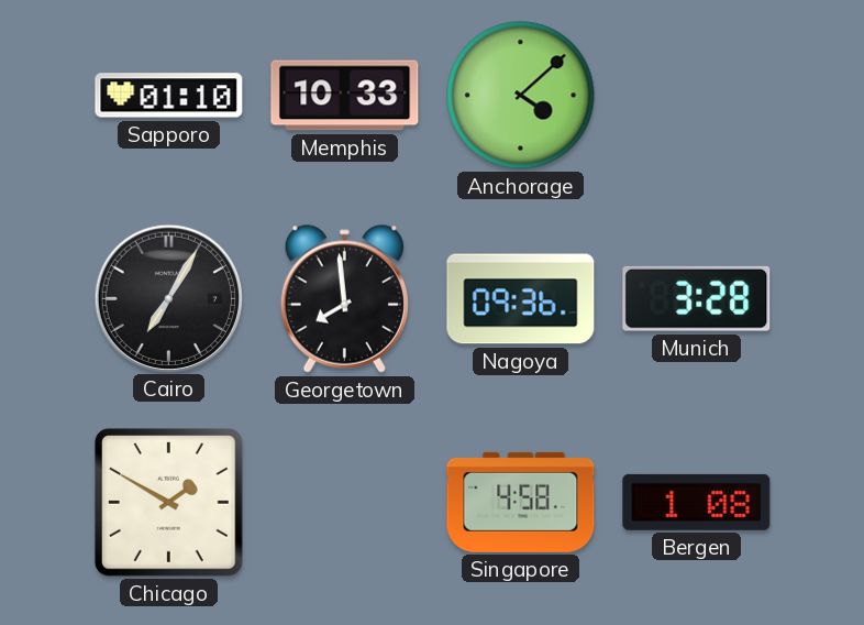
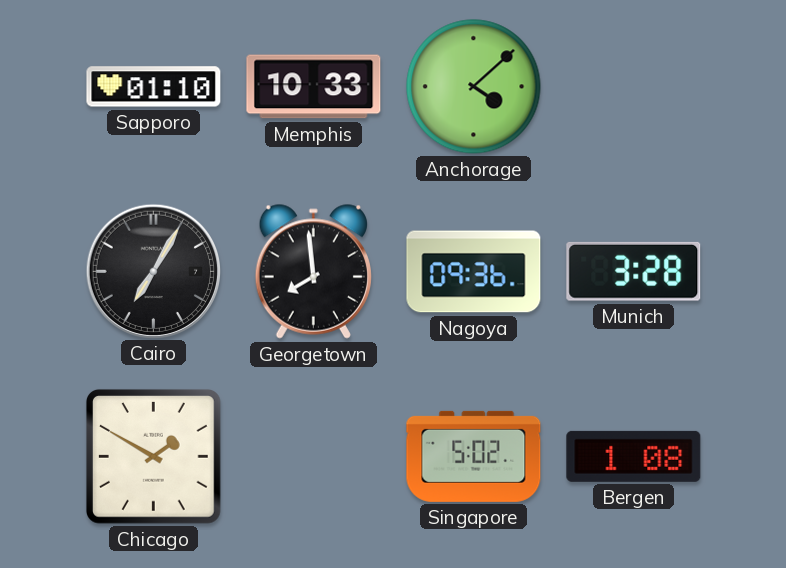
Singapore: 4:58 -> 5:02
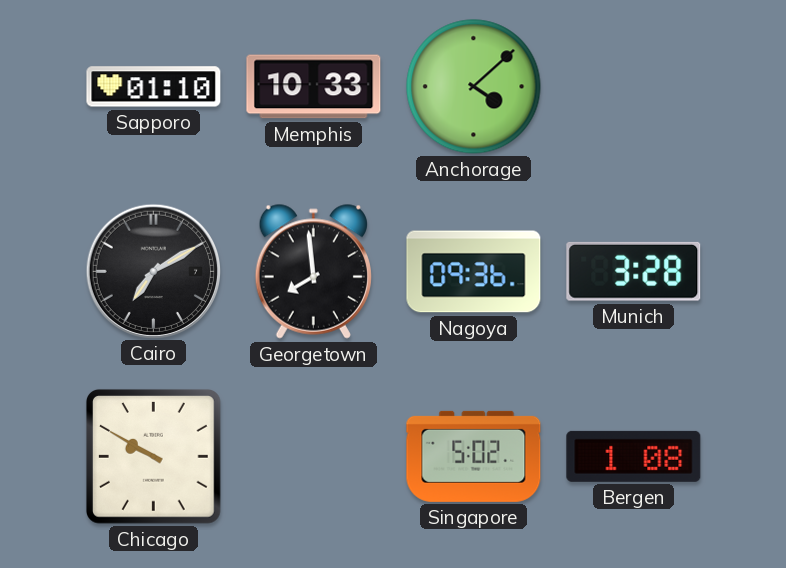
Cairo: 7:05 -> 7:10
Chicago: 1:50 -> 9:50
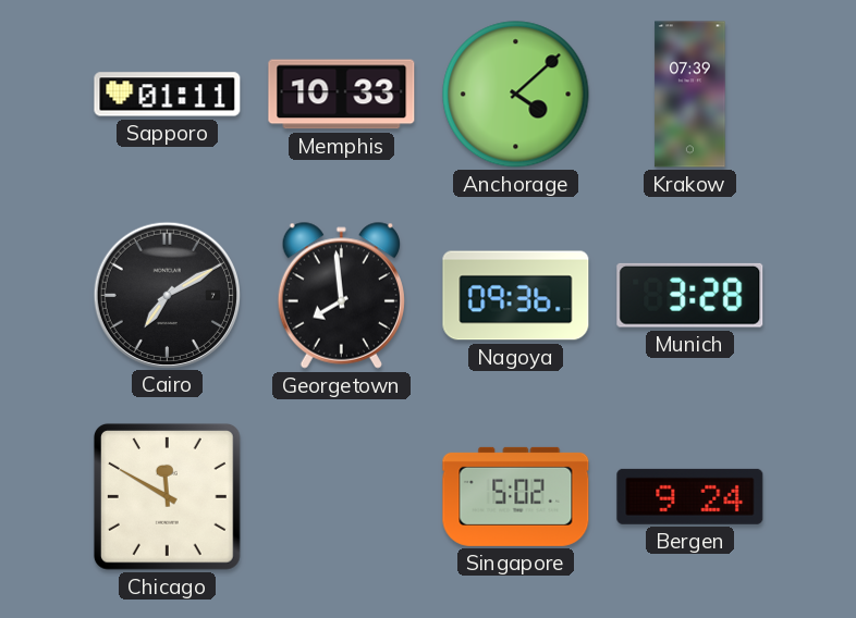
Sapporo: 01:10 -> 01:11
Krakow: none -> 07:39
Chicago: 9:50 -> 11:50
Bergen: 1:08 -> 9:24
